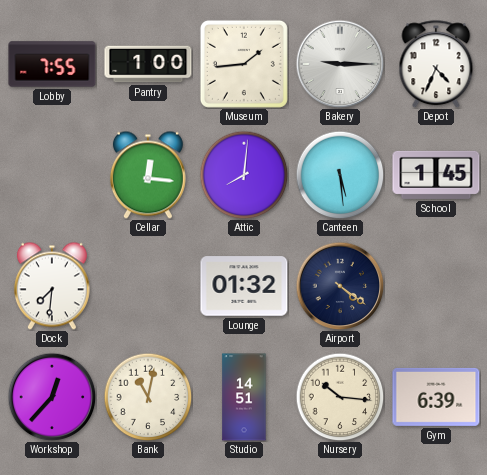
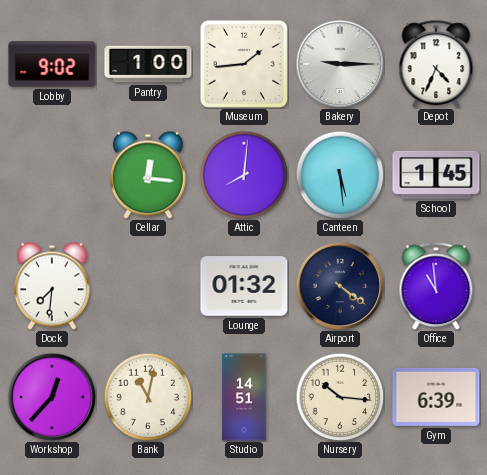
Lobby: 7:55 -> 9:02
Office: none -> 10:59
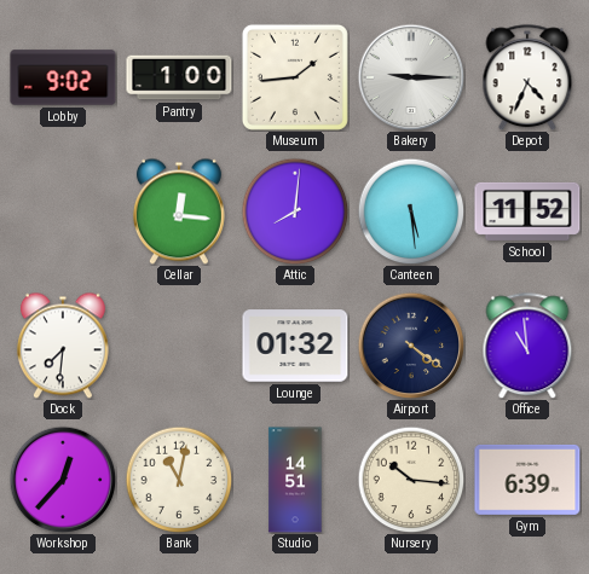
School: 1:45 -> 11:52
